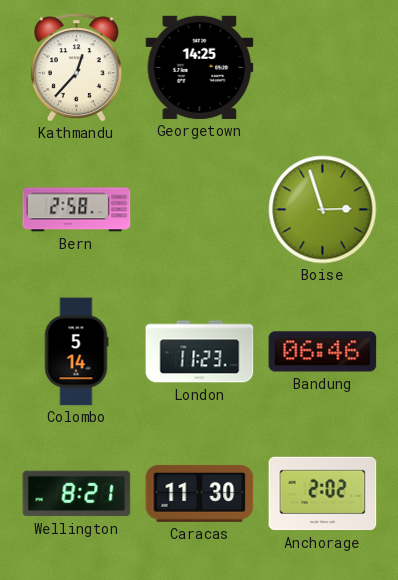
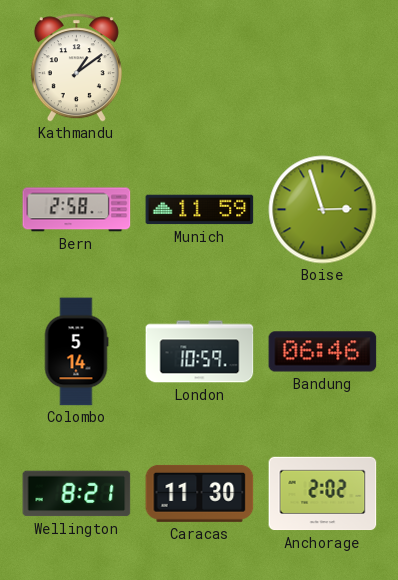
Kathmandu: 12:37 -> 1:09
Georgetown: 14:25 -> none
Munich: none -> 11:59
London: 11:23 -> 10:59
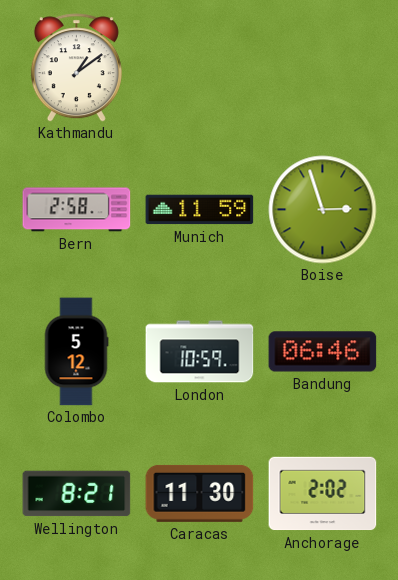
Colombo: 5:14 -> 5:12
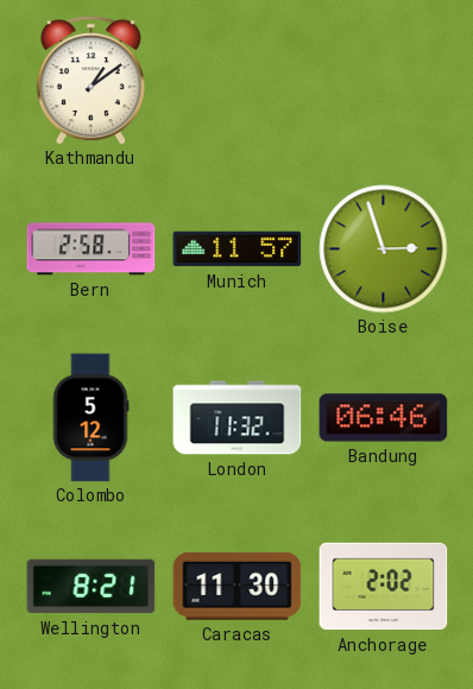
Munich: 11:59 -> 11:57
London: 10:59 -> 11:32
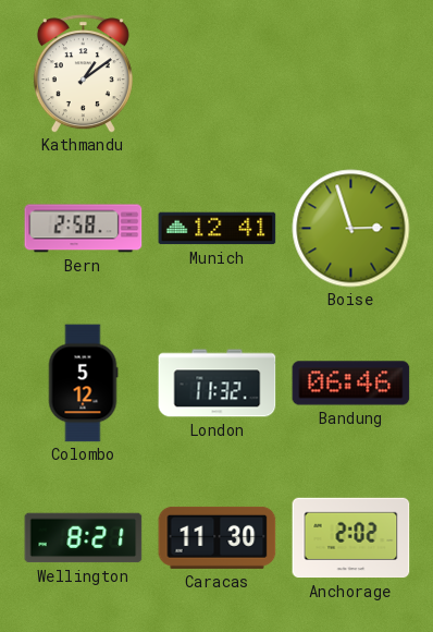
Munich: 11:57 -> 12:41
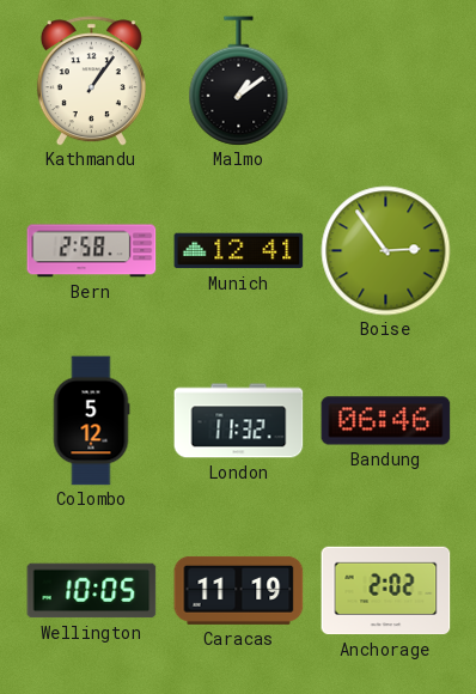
Kathmandu: 1:09 -> 1:06
Malmo: none -> 1:09
Boise: 2:57 -> 2:54
Wellington: 8:21 -> 10:05
Caracas: 11:30 -> 11:19
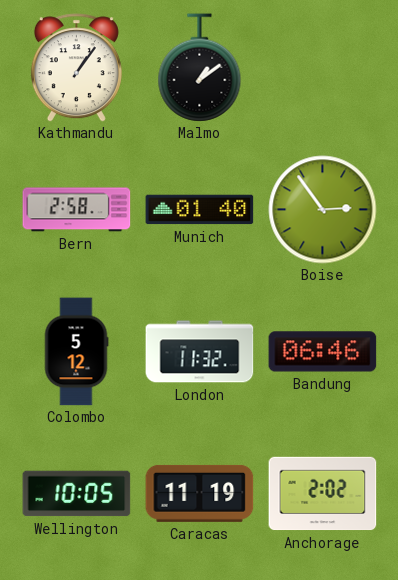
Munich: 12:41 -> 01:40
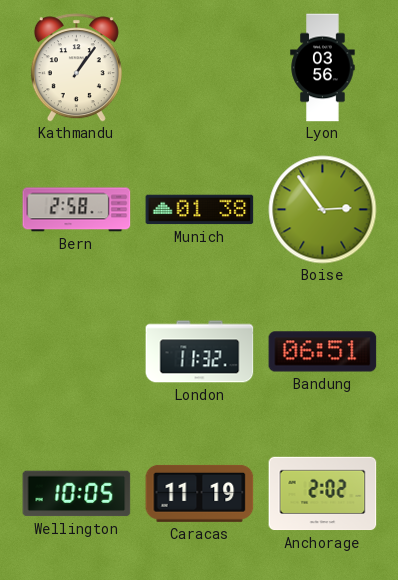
Malmo: 1:09 -> none
Lyon: none -> 03:56
Munich: 01:40 -> 01:38
Colombo: 5:12 -> none
Bandung: 06:46 -> 06:51
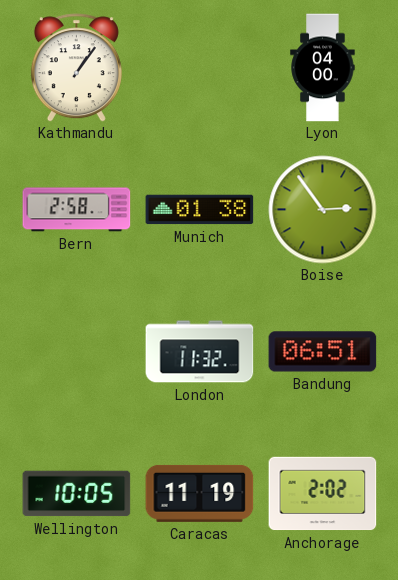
Lyon: 03:56 -> 04:00
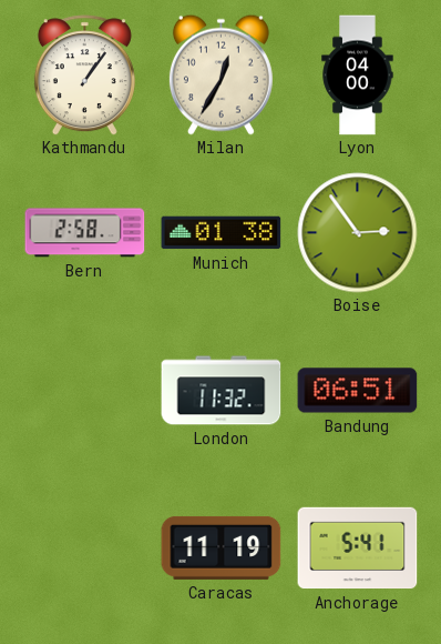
Milan: none -> 12:35
Wellington: 10:05 -> none
Anchorage: 2:02 -> 5:41
